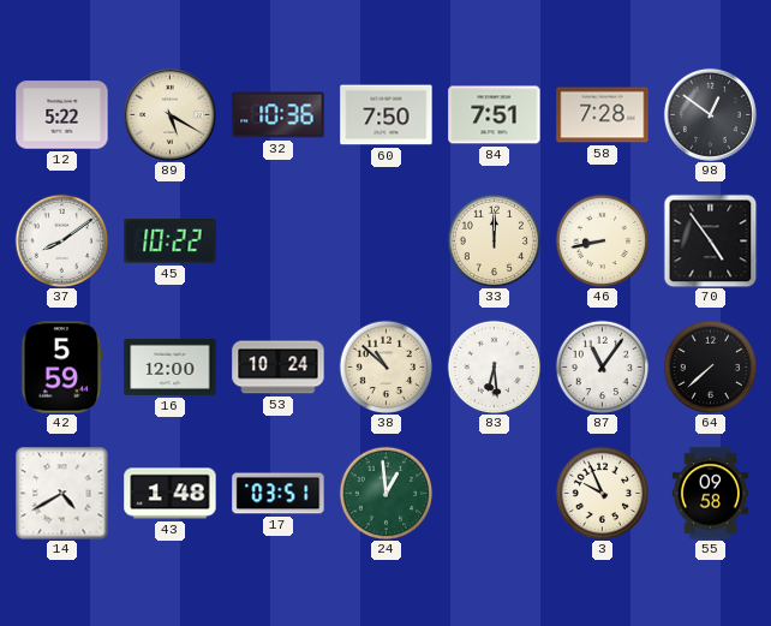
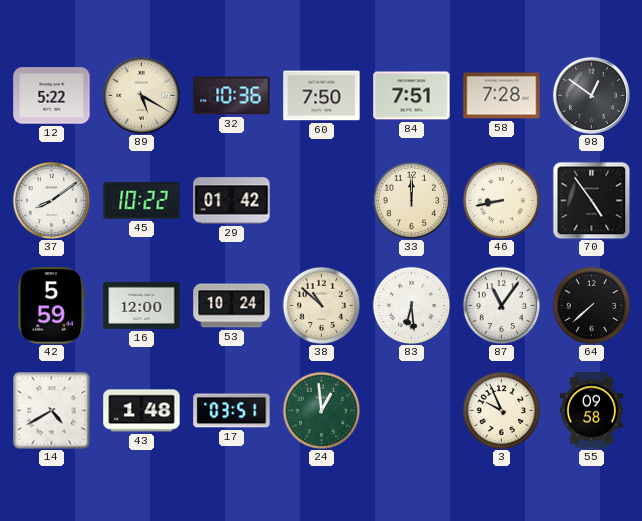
29: none -> 01:42
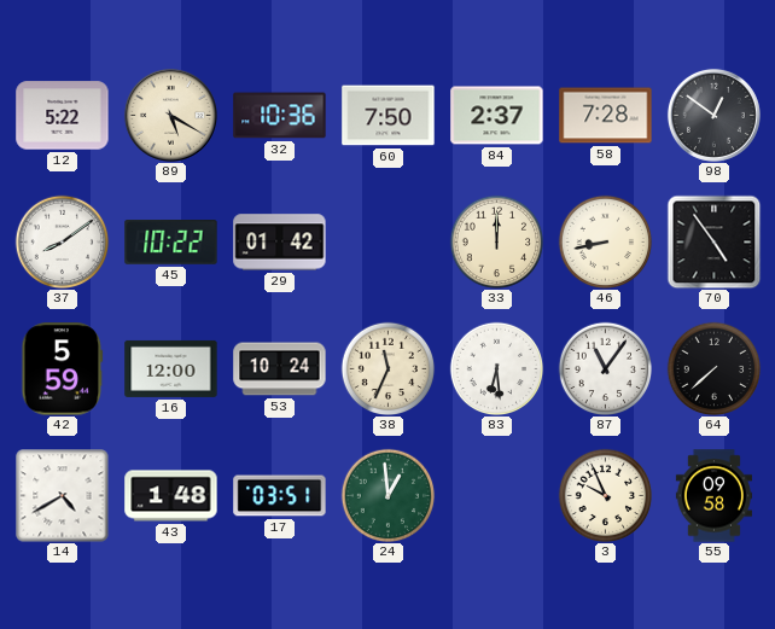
84: 7:51 -> 2:37
38: 10:52 -> 11:34
